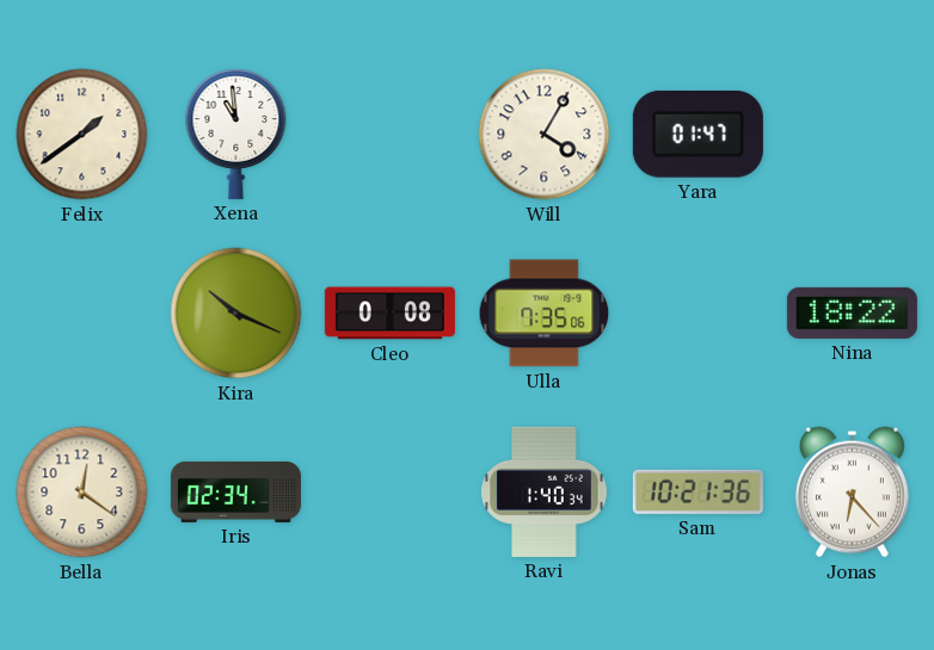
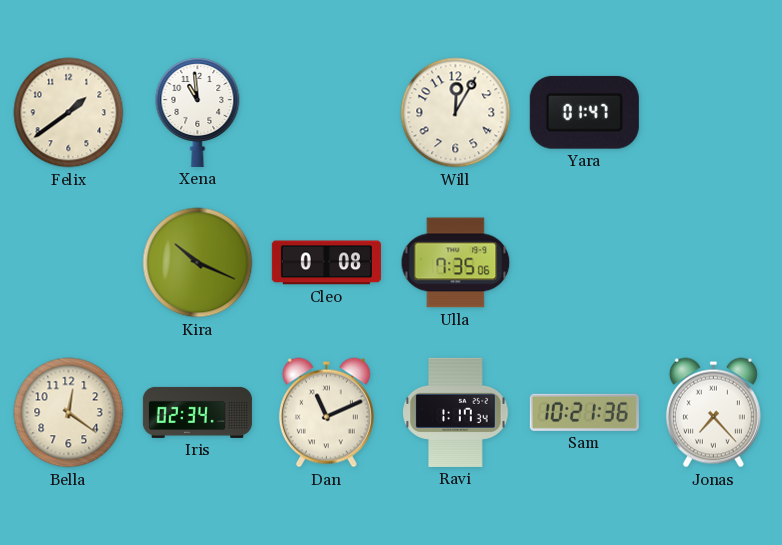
Will: 4:05 -> 12:05
Nina: 18:22 -> none
Dan: none -> 11:11
Ravi: 1:40 -> 1:17
Jonas: 6:23 -> 7:23
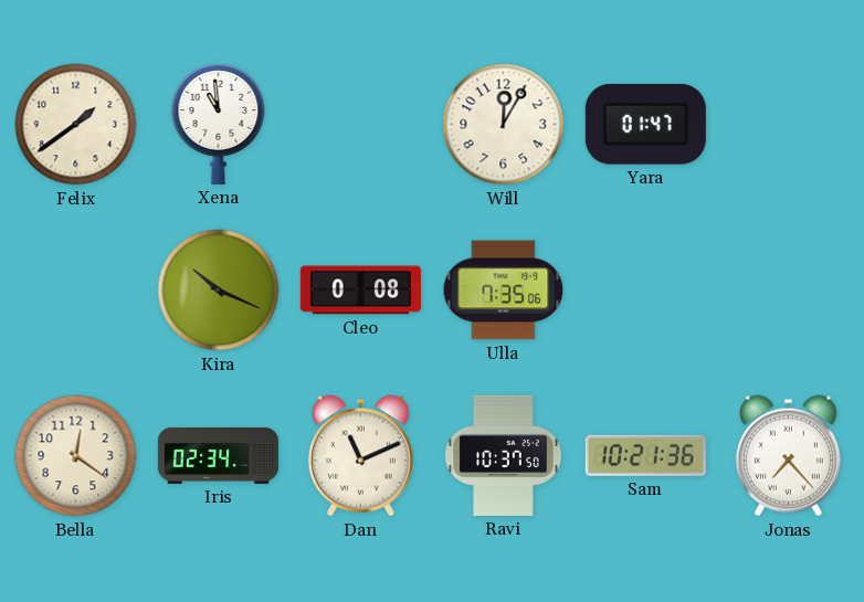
Ravi: 1:17 -> 10:37
